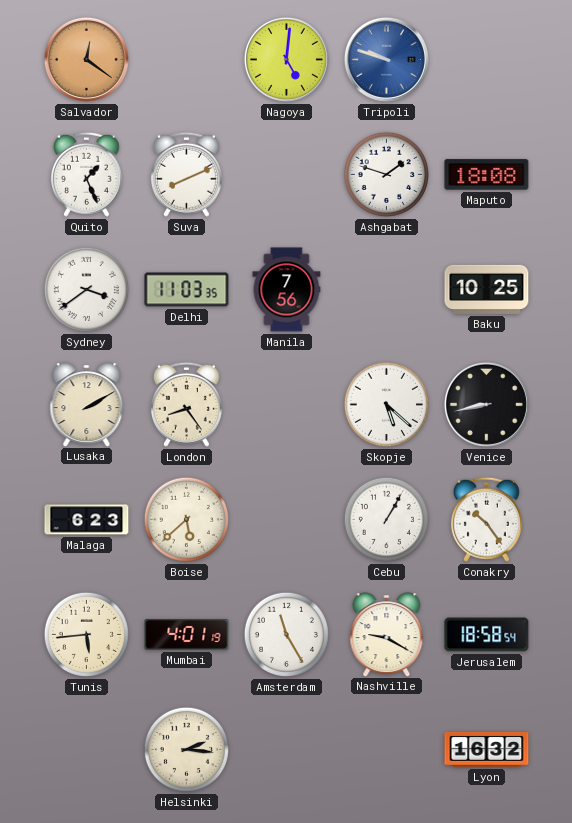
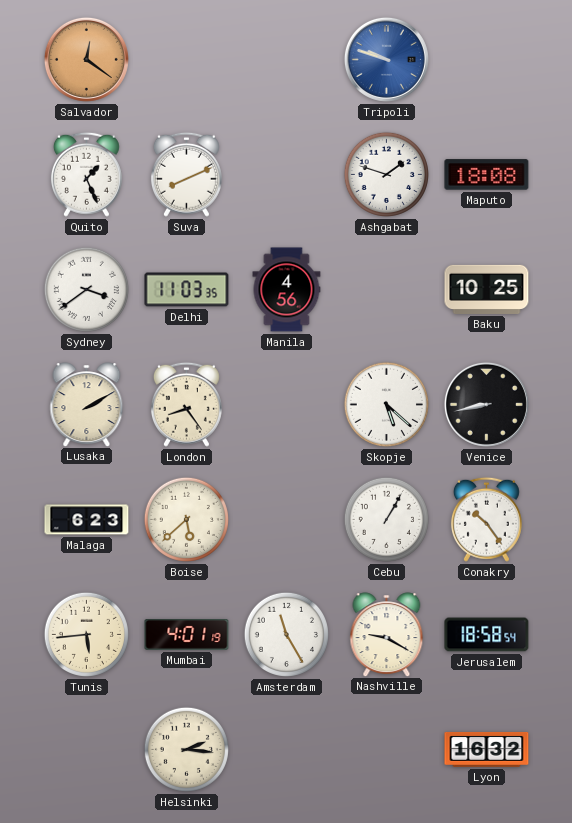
Nagoya: 5:01 -> none
Manila: 7:56 -> 4:56
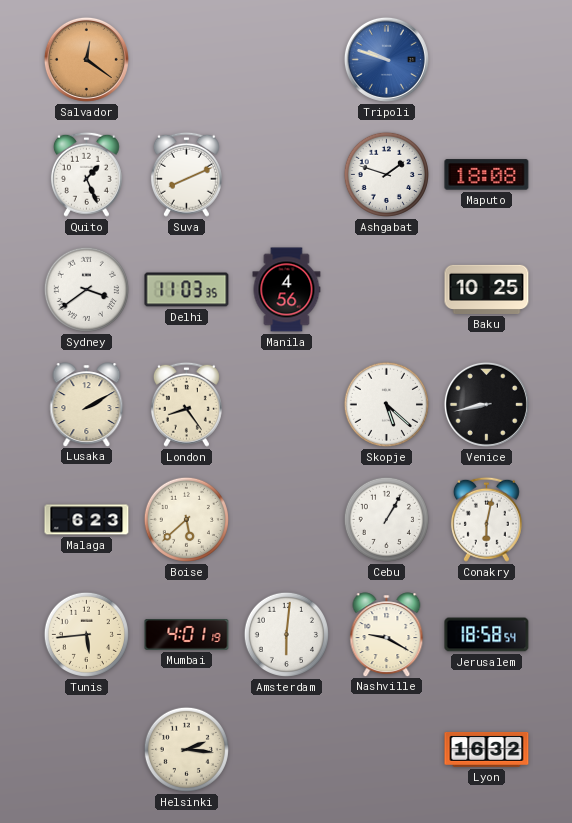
Conakry: 10:24 -> 6:02
Amsterdam: 11:25 -> 6:01
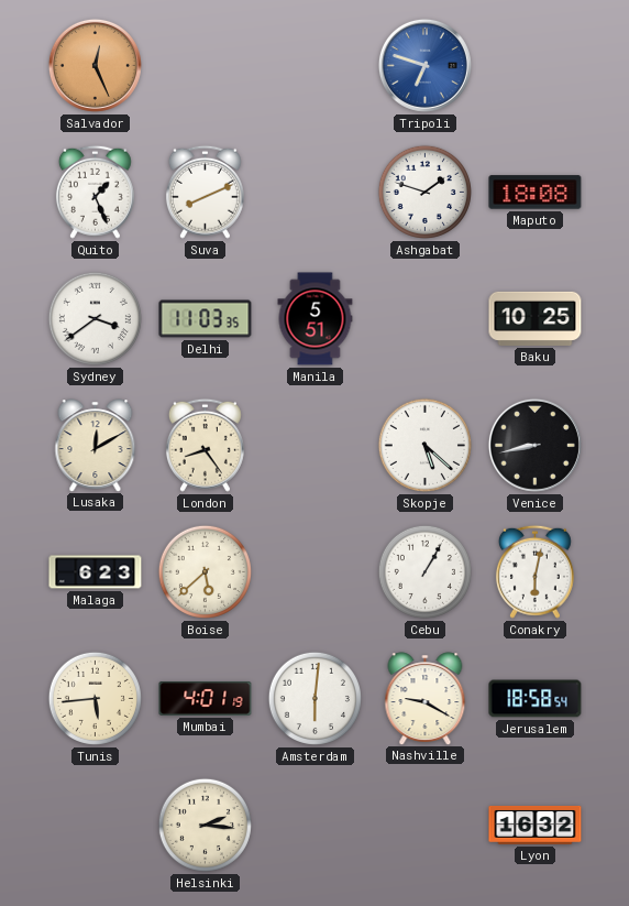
Salvador: 12:21 -> 12:26
Tripoli: 9:48 -> 6:48
Manila: 4:56 -> 5:51
Lusaka: 2:10 -> 12:10
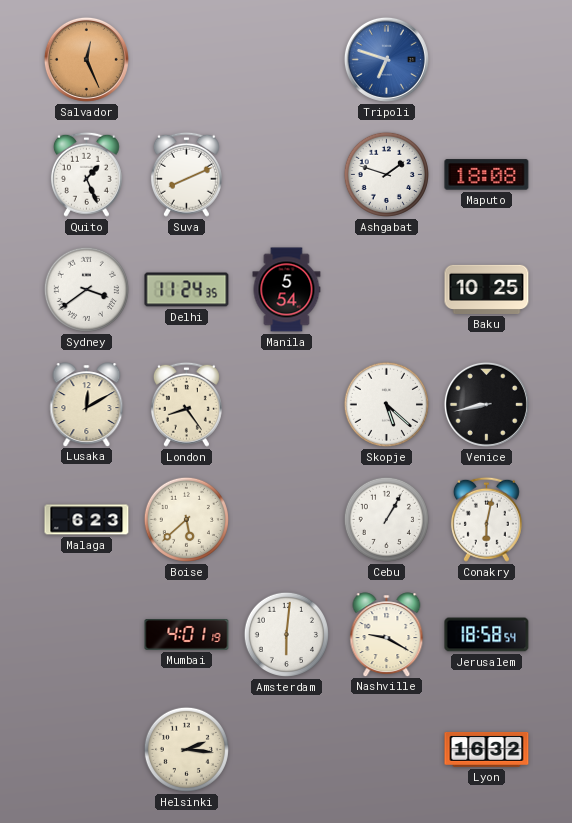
Delhi: 11:03 -> 11:24
Manila: 5:51 -> 5:54
Tunis: 5:44 -> none
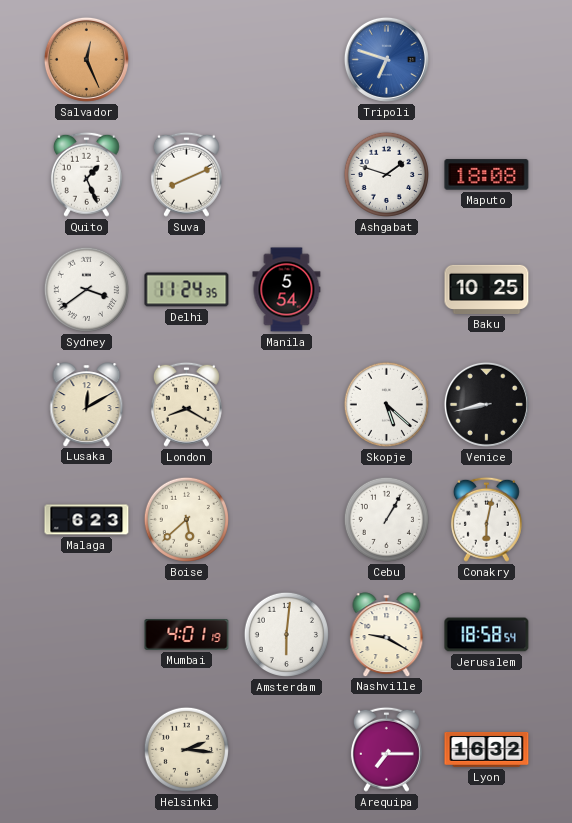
London: 8:24 -> 8:20
Arequipa: none -> 7:15
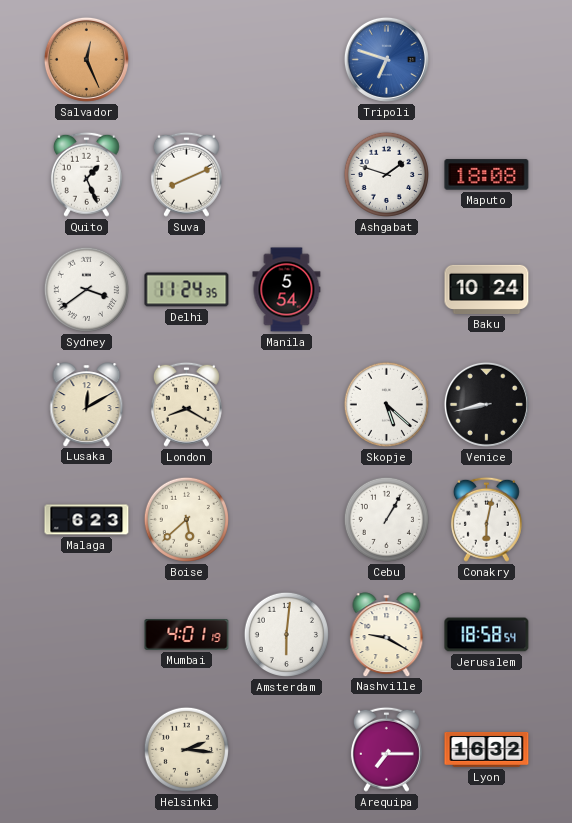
Baku: 10:25 -> 10:24
